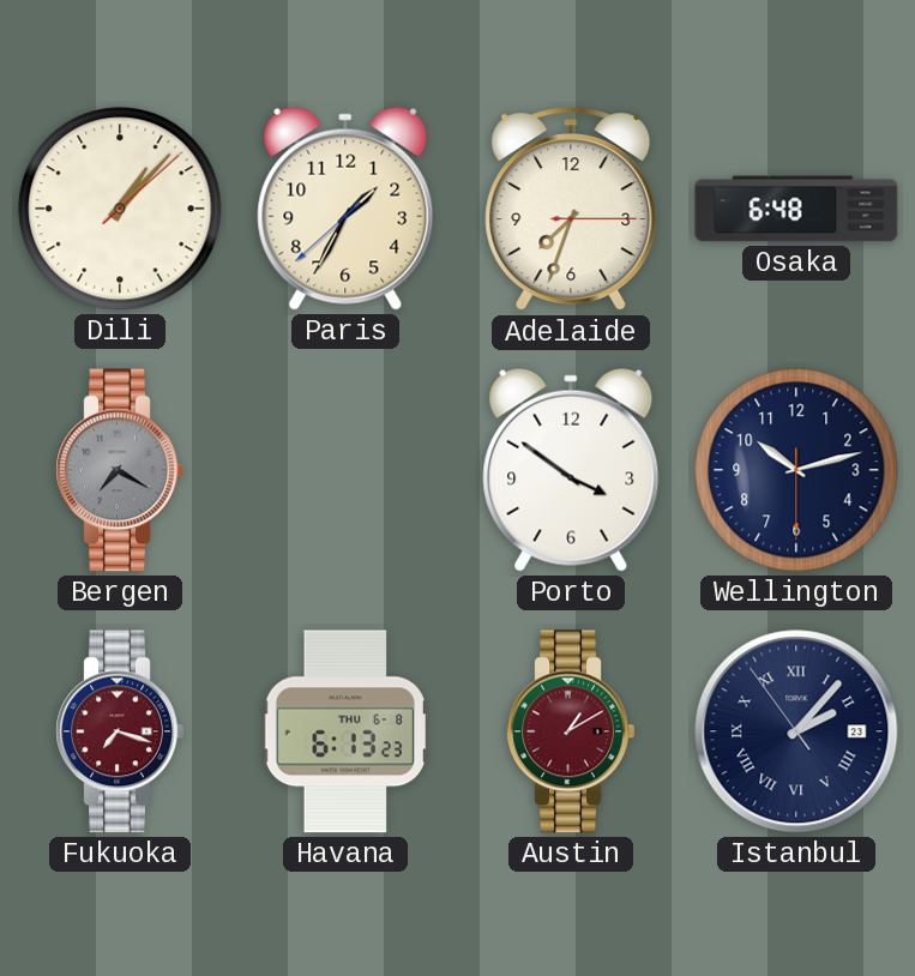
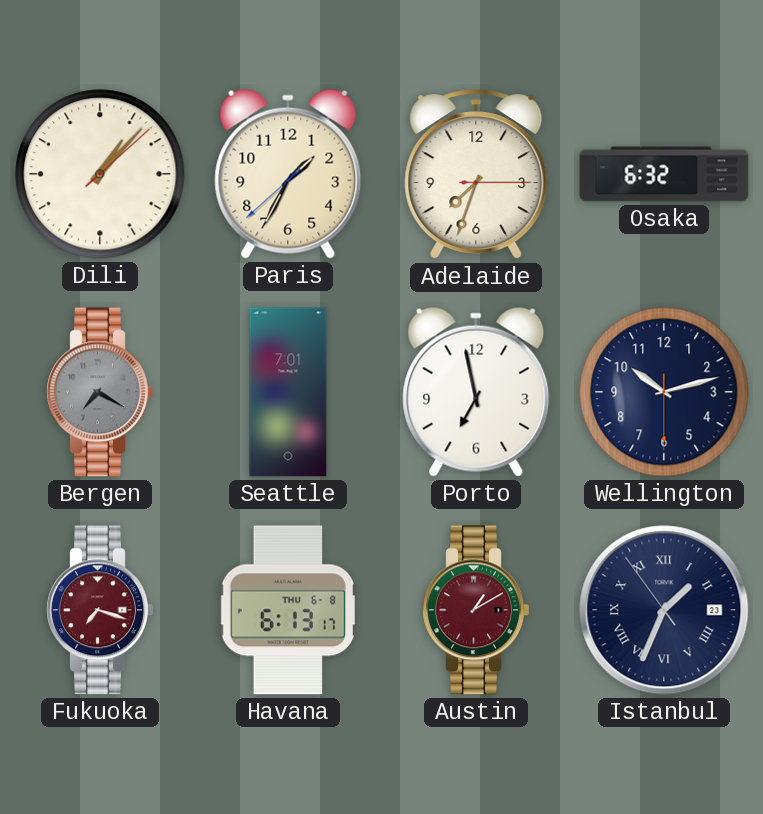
Osaka: 6:48 -> 6:32
Seattle: none -> 7:01
Porto: 3:51 -> 6:58
Havana: 6:13:23 -> 6:13:17
Istanbul: 2:06 -> 1:33
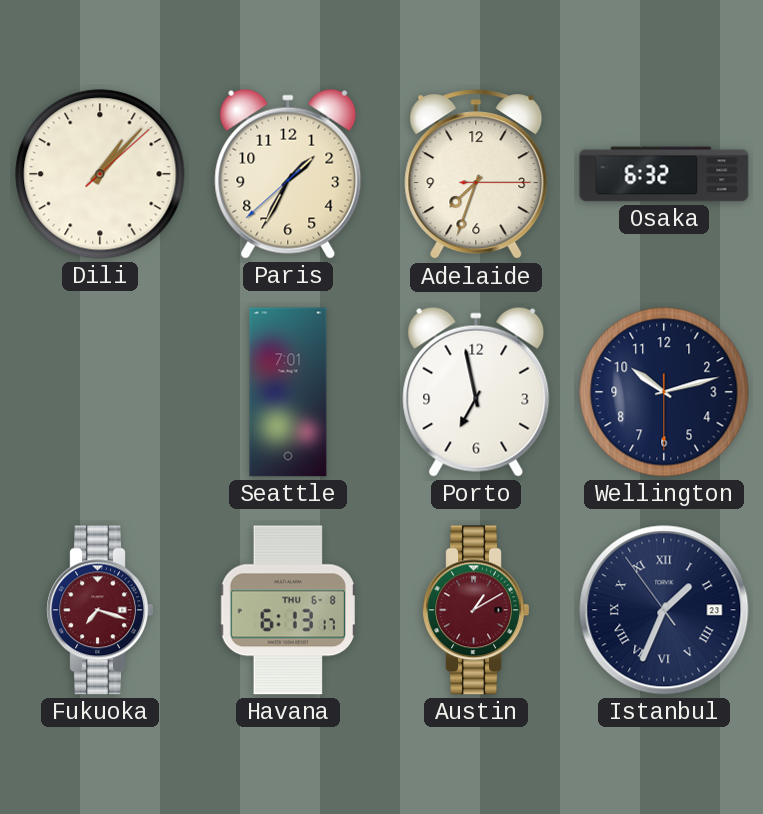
Bergen: 7:20 -> none
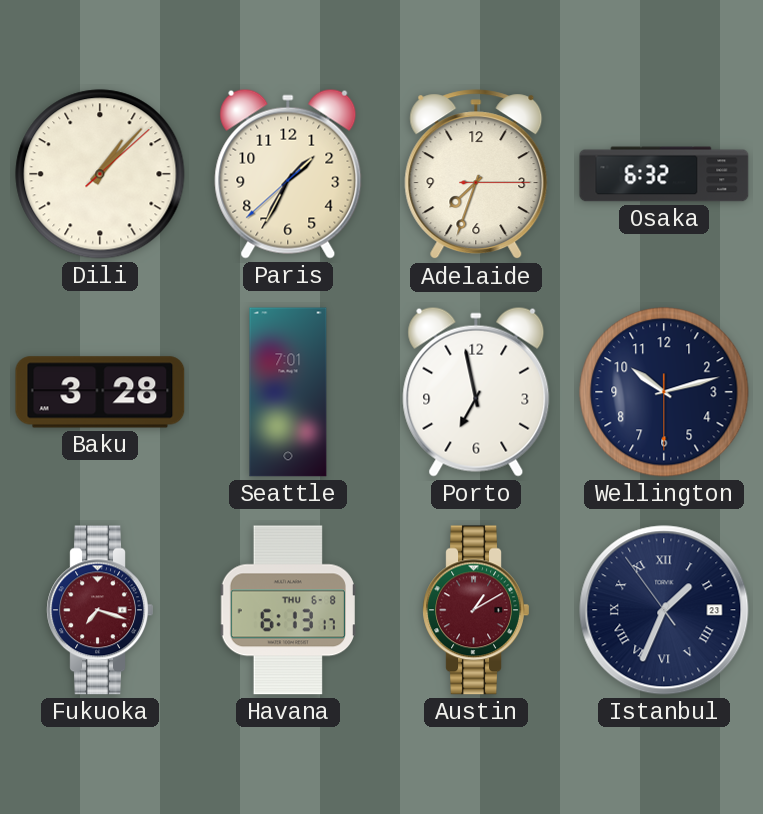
Baku: none -> 3:28
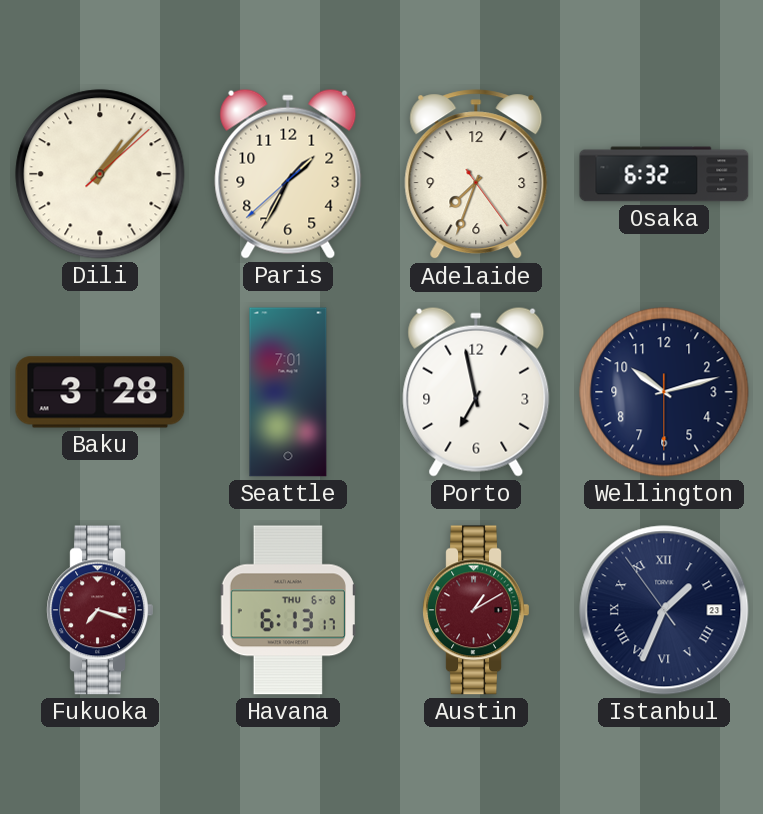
Adelaide: 7:33:15 -> 7:33:24
